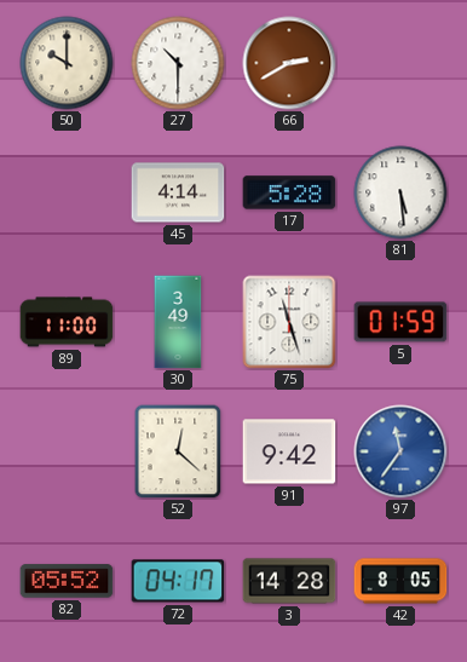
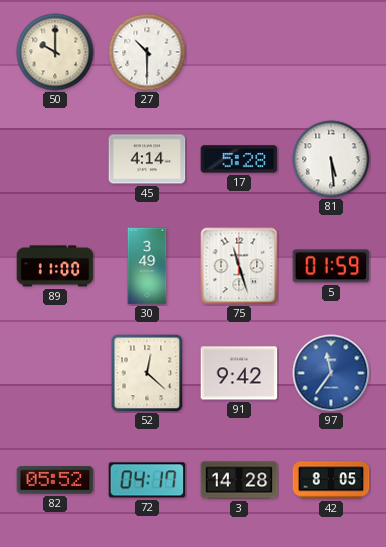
66: 2:40 -> none
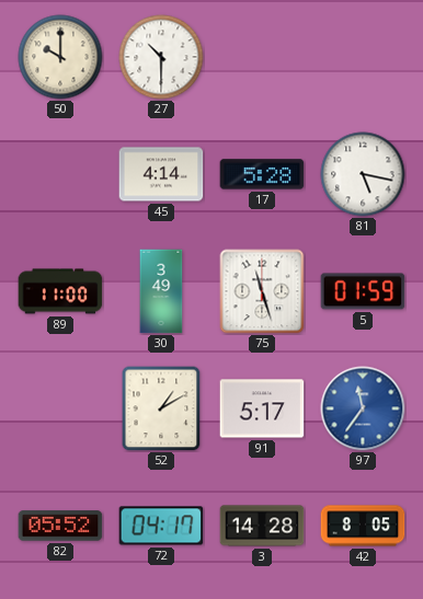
81: 5:29 -> 5:17
52: 12:22 -> 1:10
91: 9:42 -> 5:17
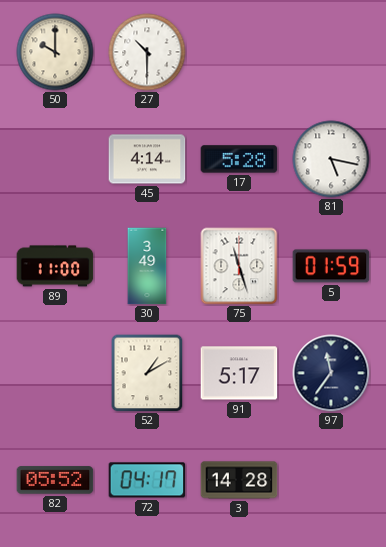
97 dial: blue -> navy
42: 8:05 -> none
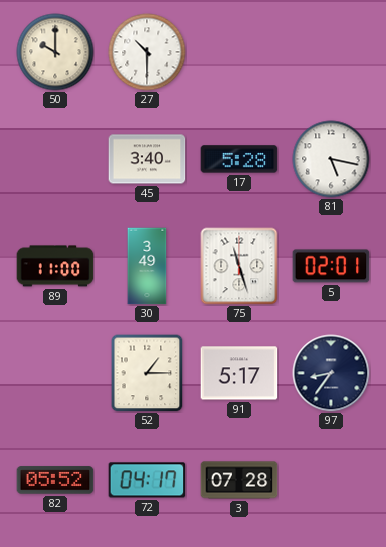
45: 4:14 -> 3:40
5: 01:59 -> 02:01
52: 1:10 -> 1:15
97: 11:36 -> 8:36
3: 14:28 -> 07:28
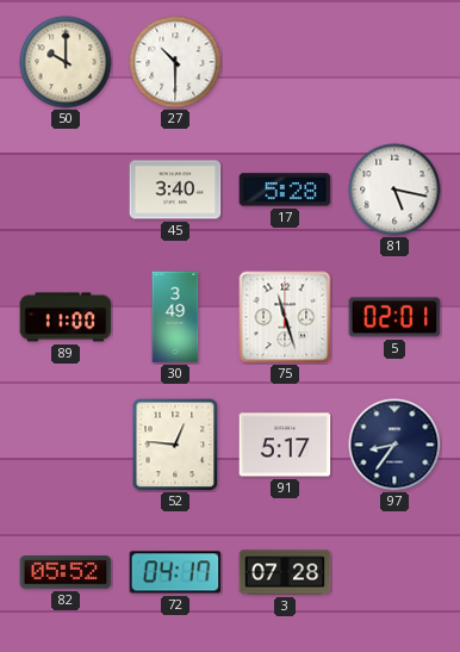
52: 1:15 -> 12:46
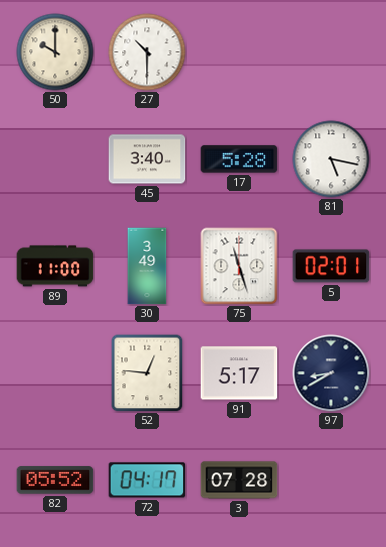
97: 8:36 -> 8:40
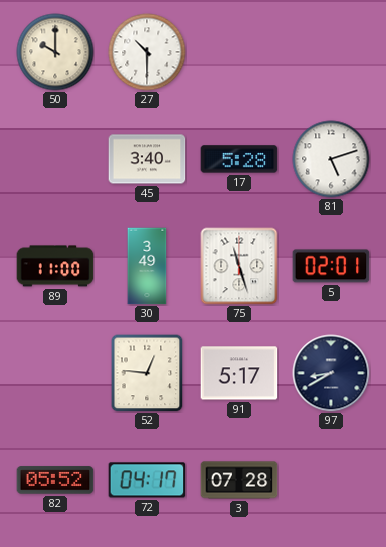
81: 5:17 -> 5:12
